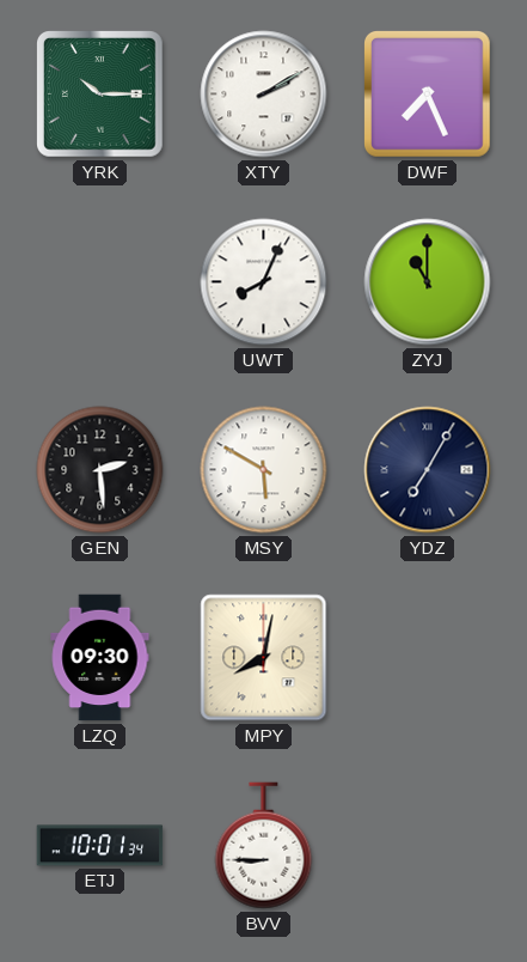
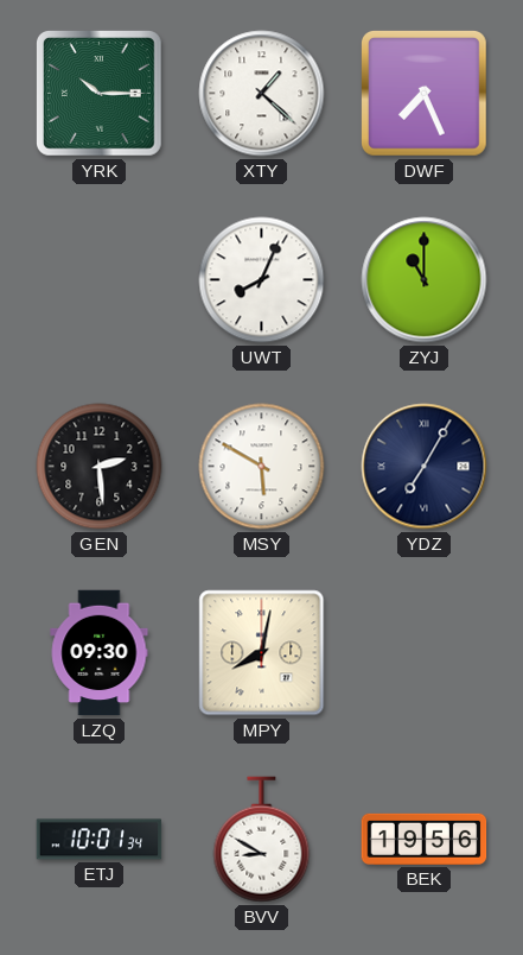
XTY: 2:10 -> 1:22
BVV: 8:45 -> 8:50
BEK: none -> 19:56
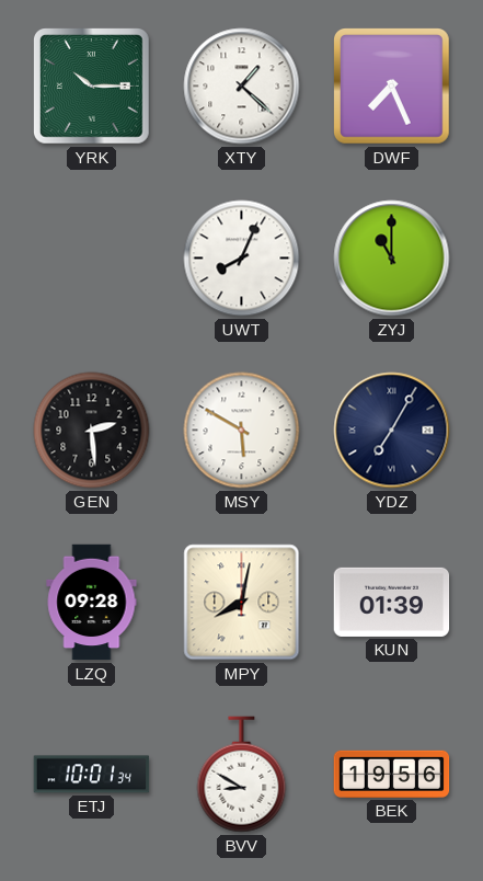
LZQ: 09:30 -> 09:28
KUN: none -> 01:39
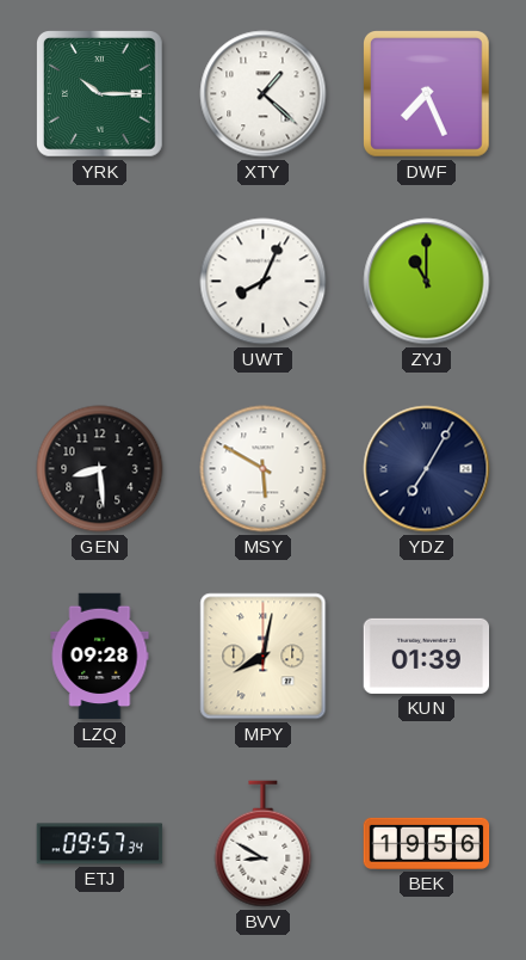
GEN: 2:29 -> 8:29
ETJ: 10:01 -> 09:57
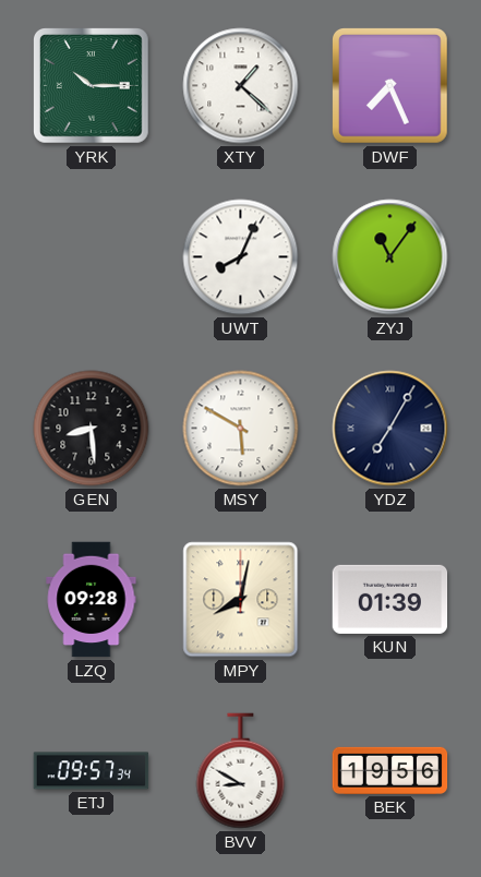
ZYJ: 11:00 -> 11:06
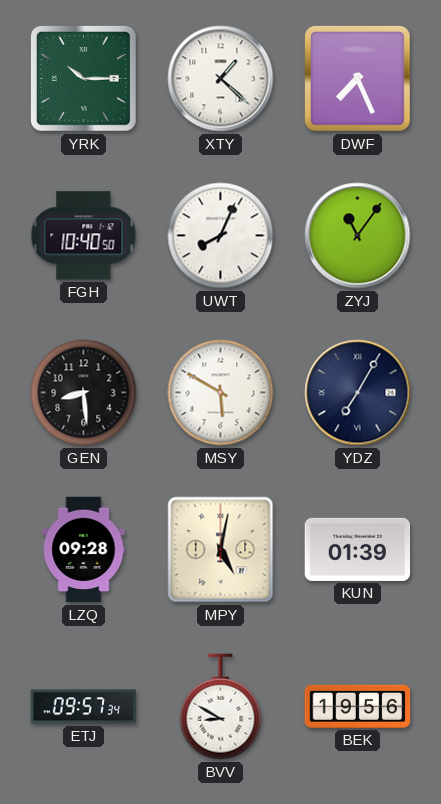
FGH: none -> 10:40
MPY: 8:02 -> 5:02
